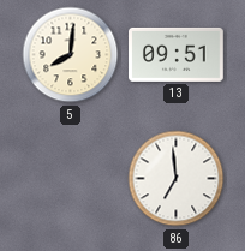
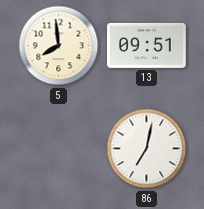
5: 8:01 -> 7:59
86: 6:59 -> 7:02
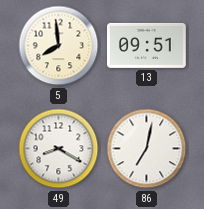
49: none -> 8:20
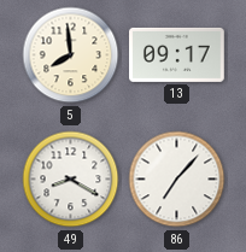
13: 09:51 -> 09:17
86: 7:02 -> 7:07
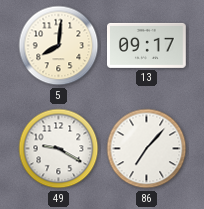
5: 7:59 -> 8:01
49: 8:20 -> 9:20
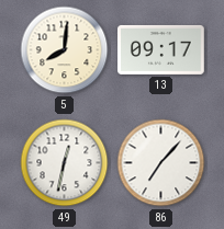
49: 9:20 -> 12:32
